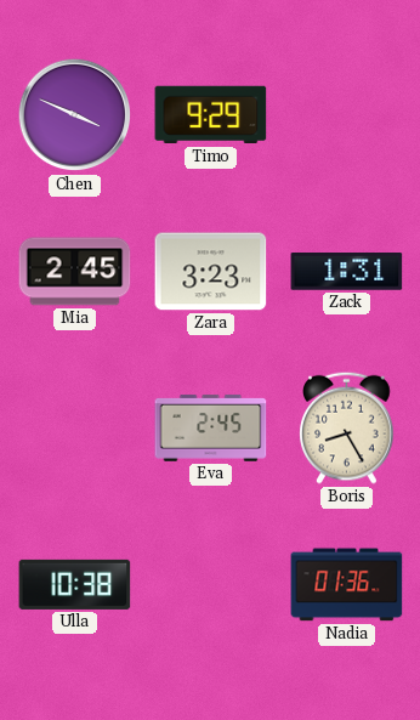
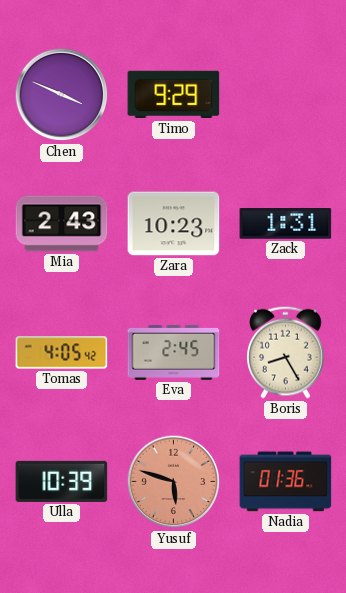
Mia: 2:45 -> 2:43
Zara: 3:23 -> 10:23
Tomas: none -> 4:05
Ulla: 10:38 -> 10:39
Yusuf: none -> 5:48
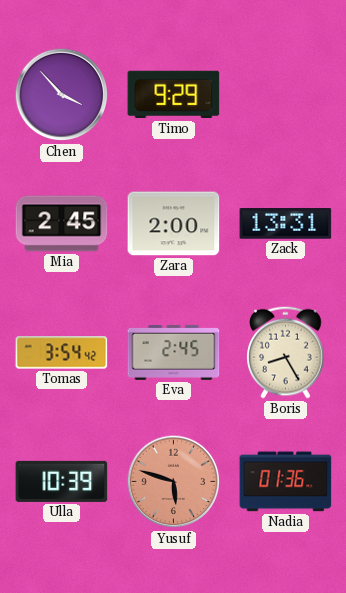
Chen: 3:49 -> 3:53
Mia: 2:43 -> 2:45
Zara: 10:23 -> 2:00
Zack: 1:31 -> 13:31
Tomas: 4:05 -> 3:54
